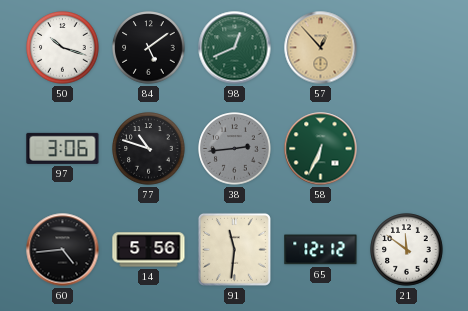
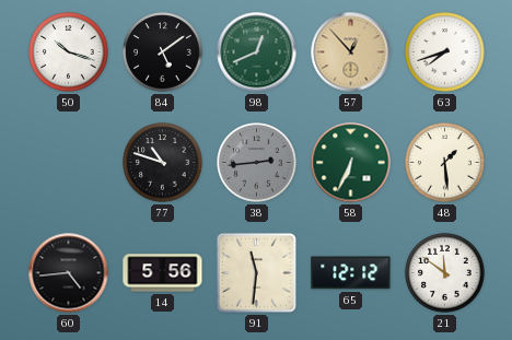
63: none -> 7:42
97: 3:06 -> none
48: none -> 1:29
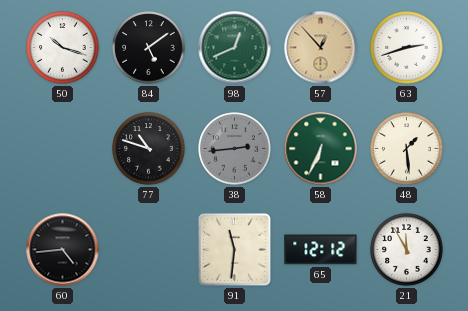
63: 7:42 -> 2:42
14: 5:56 -> none
21: 11:51 -> 11:55
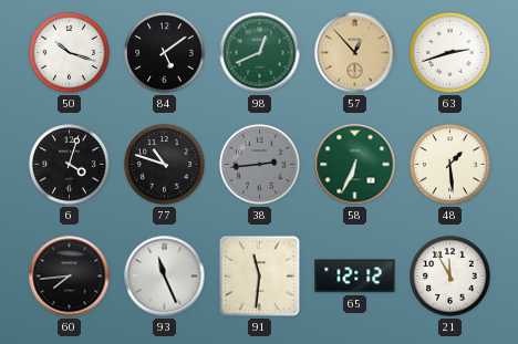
6: none -> 4:03
60: 4:44 -> 7:44
93: none -> 11:26
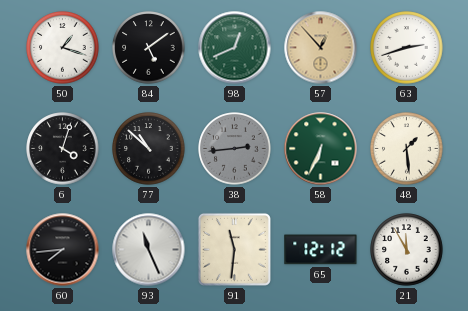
50: 10:18 -> 1:18
77: 10:48 -> 10:52
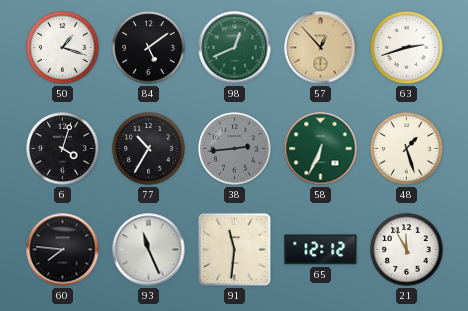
77: 10:52 -> 10:35
48: 1:29 -> 1:27
60: 7:44 -> 7:46
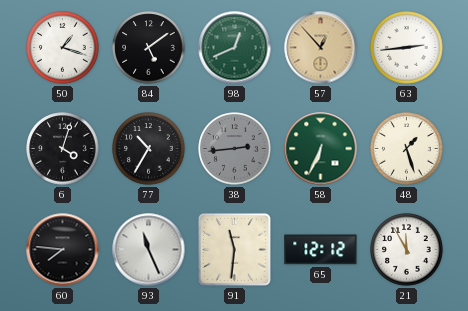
63: 2:42 -> 2:44
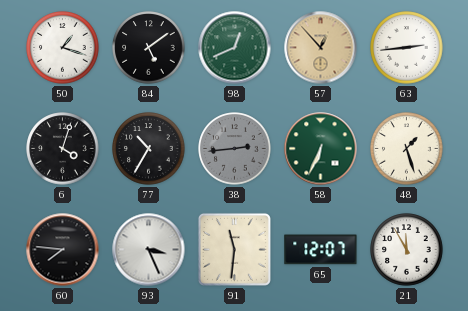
93: 11:26 -> 3:26
65: 12:12 -> 12:07
